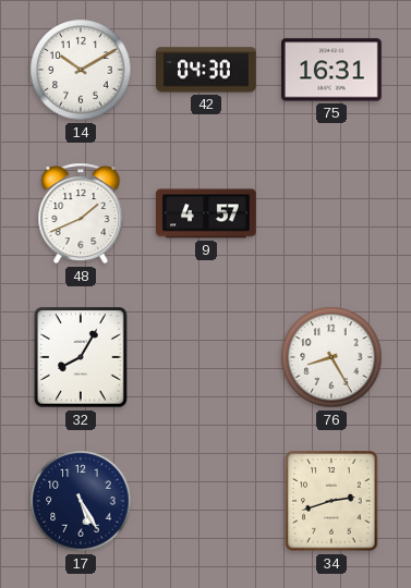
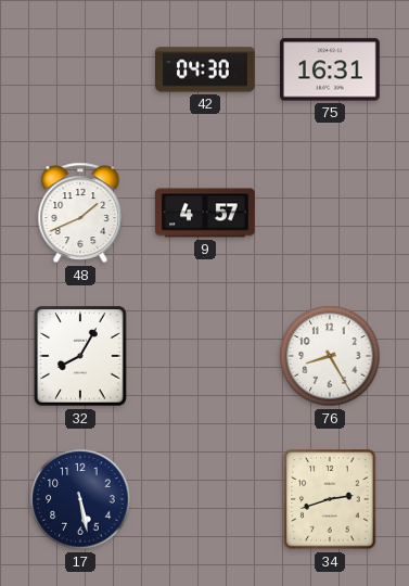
14: 10:10 -> none
17: 5:25 -> 5:28
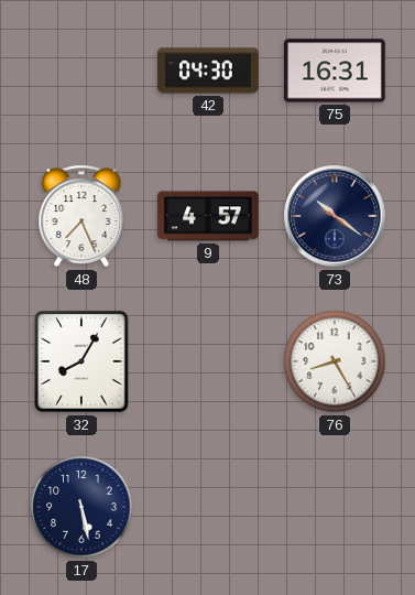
48: 1:41 -> 7:26
73: none -> 10:21
34: 2:42 -> none
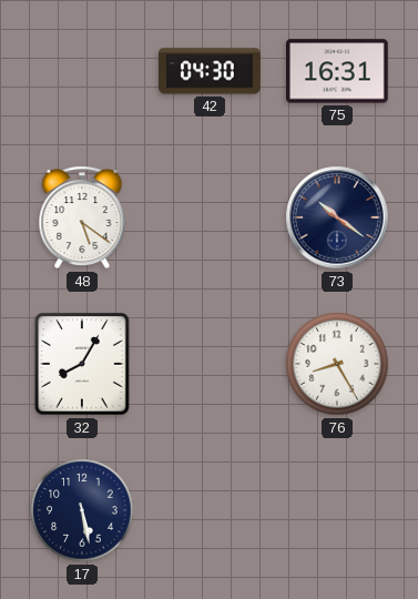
48: 7:26 -> 5:21
9: 4:57 -> none
